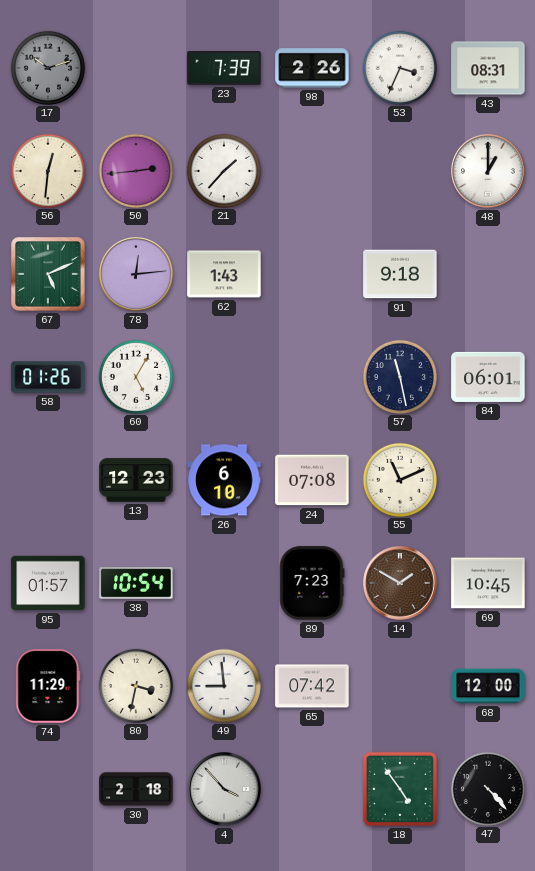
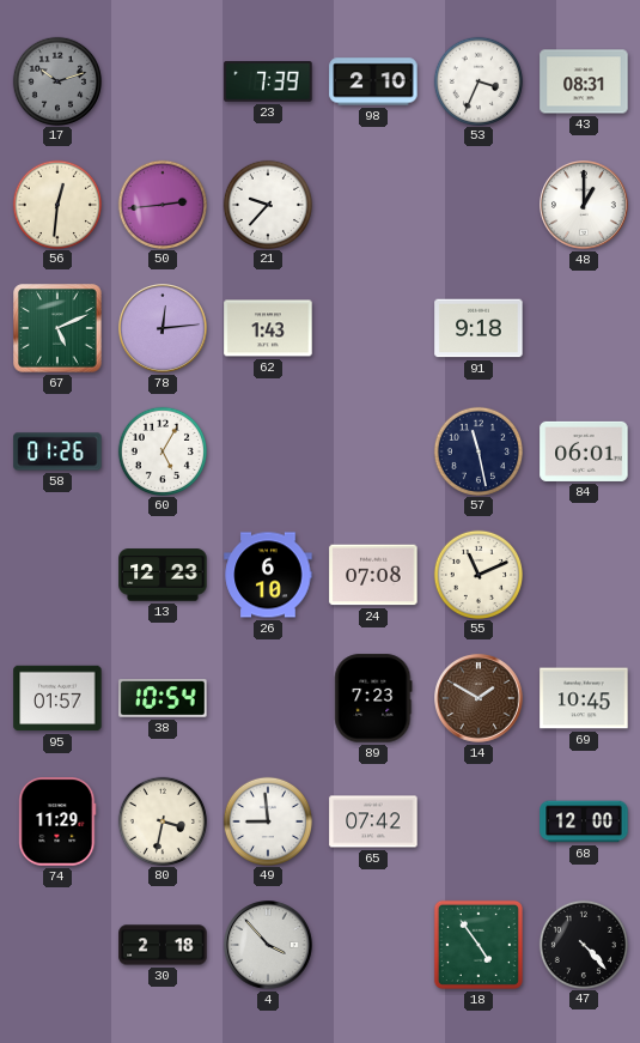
98: 2:26 -> 2:10
21: 1:37 -> 9:37
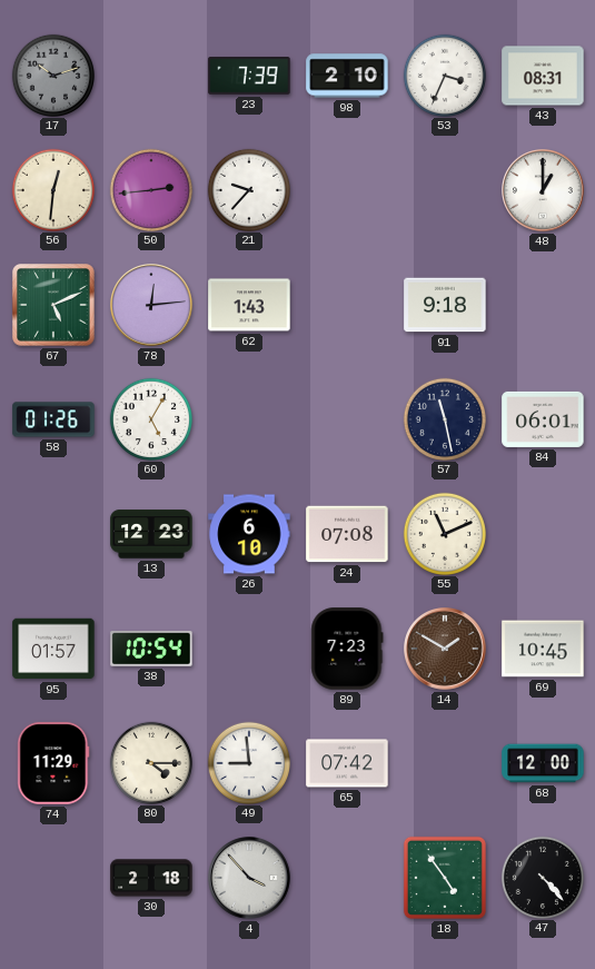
80: 3:32 -> 4:15
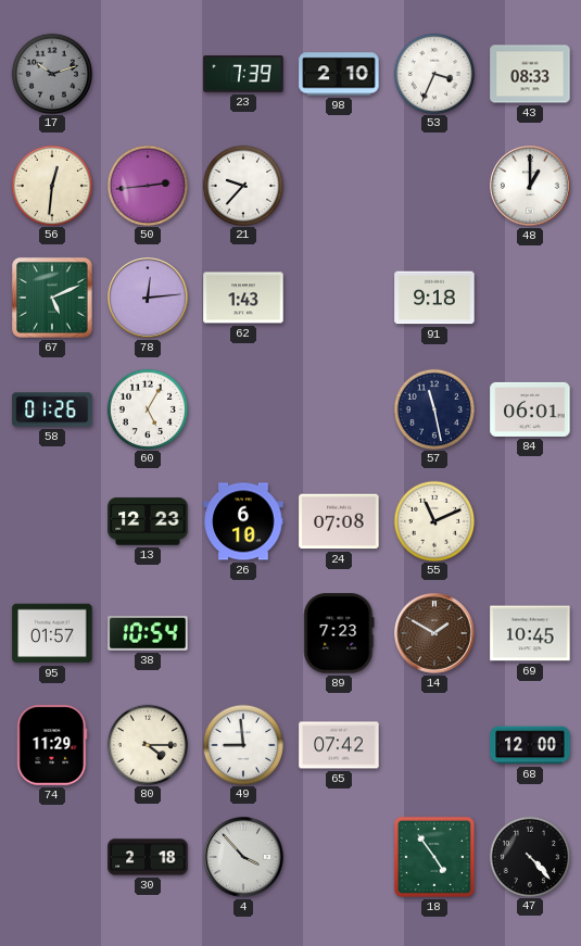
43: 08:31 -> 08:33
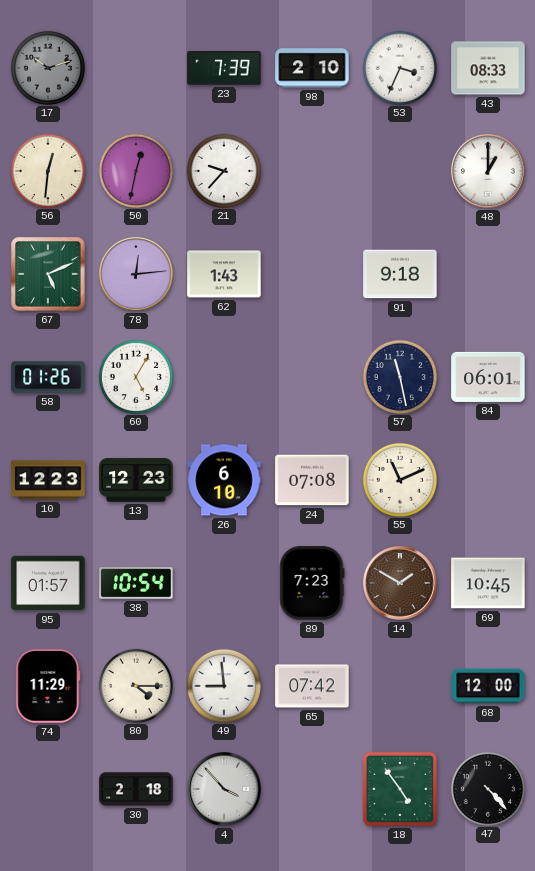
50: 2:44 -> 12:32
10: none -> 12:23
